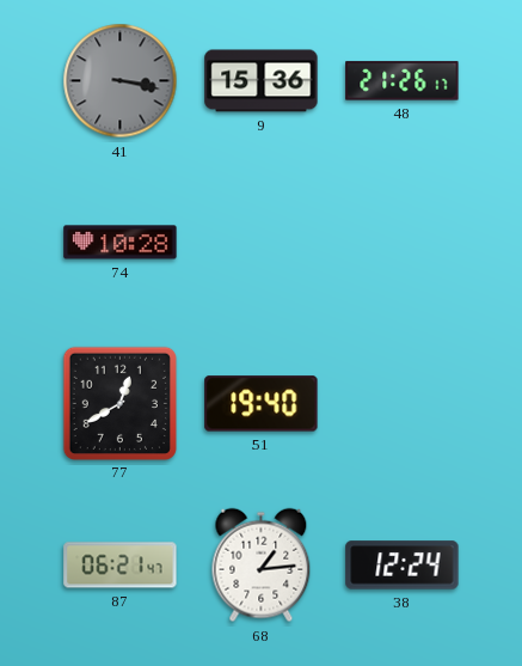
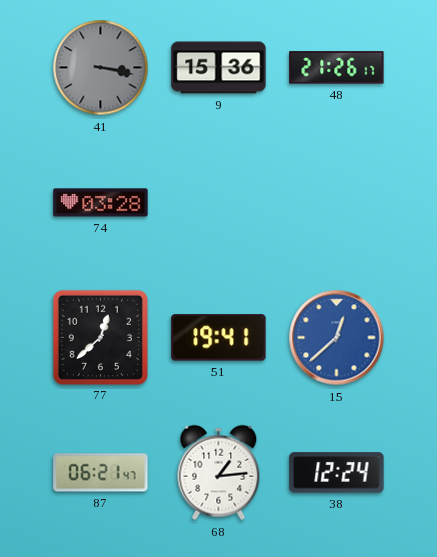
74: 10:28 -> 03:28
77: 12:40 -> 12:38
51: 19:40 -> 19:41
15: none -> 12:38
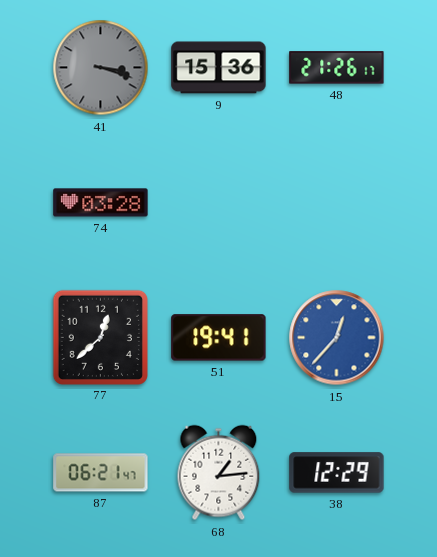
41: 3:17 -> 3:18
15: 12:38 -> 12:37
38: 12:24 -> 12:29
